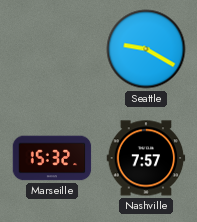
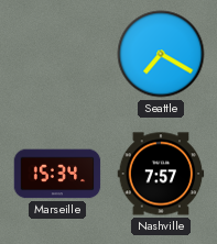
Seattle: 9:20 -> 7:20
Marseille: 15:32 -> 15:34
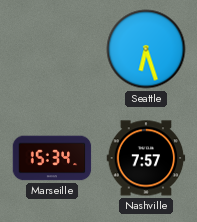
Seattle: 7:20 -> 6:27
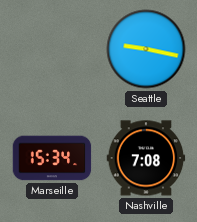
Seattle: 6:27 -> 9:17
Nashville: 7:57 -> 7:08
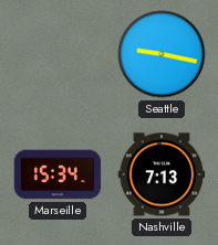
Nashville: 7:08 -> 7:13
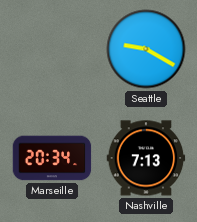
Seattle: 9:17 -> 9:20
Marseille: 15:34 -> 20:34
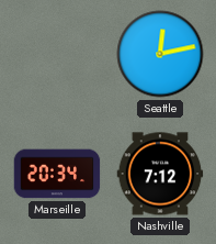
Seattle: 9:20 -> 12:13
Nashville: 7:13 -> 7:12
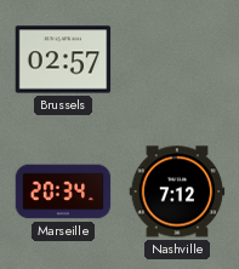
Brussels: none -> 02:57
Seattle: 12:13 -> none
